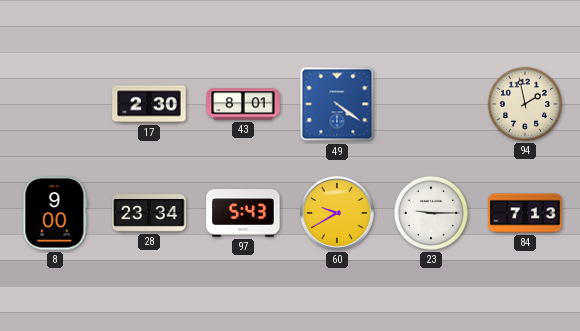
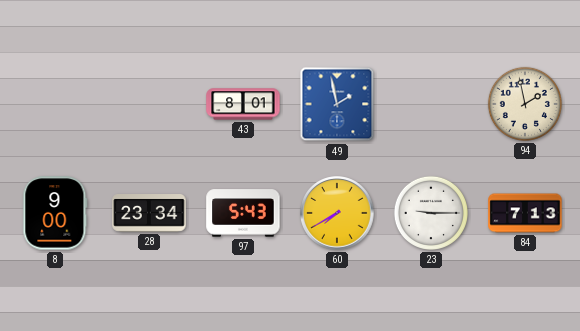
17: 2:30 -> none
49: 4:21 -> 1:58
60: 9:40 -> 7:40
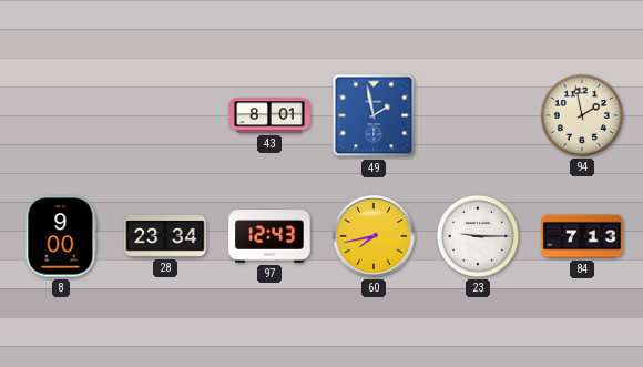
97: 5:43 -> 12:43
60: 7:40 -> 7:43
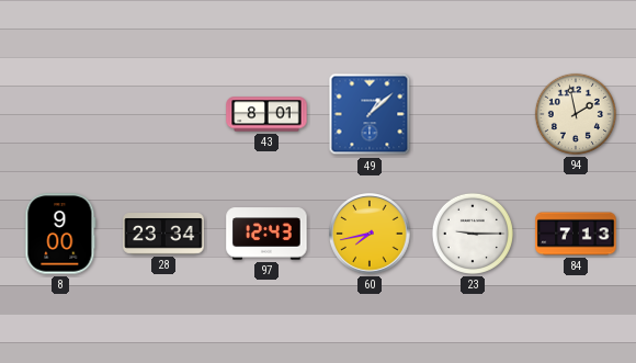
49: 1:58 -> 1:08
